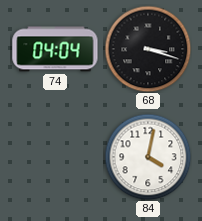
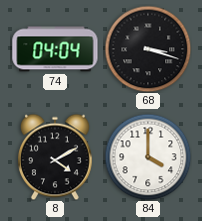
8: none -> 4:10
84: 4:02 -> 4:00
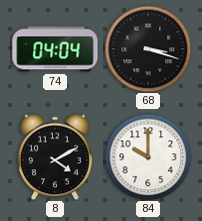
84: 4:00 -> 10:00
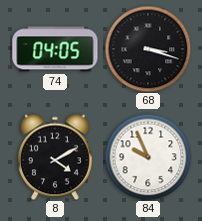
74: 04:04 -> 04:05
84: 10:00 -> 9:56
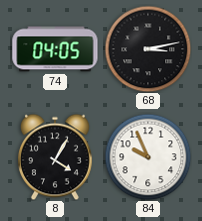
68: 3:18 -> 3:13
8: 4:10 -> 4:05
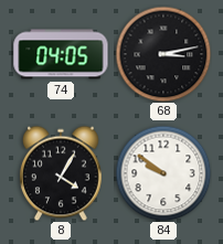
84: 9:56 -> 9:51
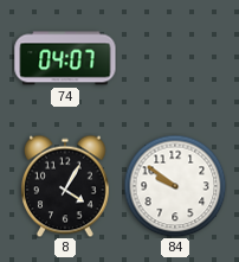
74: 04:05 -> 04:07
68: 3:13 -> none
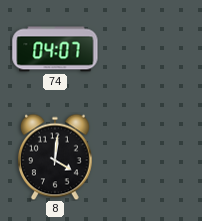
8: 4:05 -> 4:01
84: 9:51 -> none
